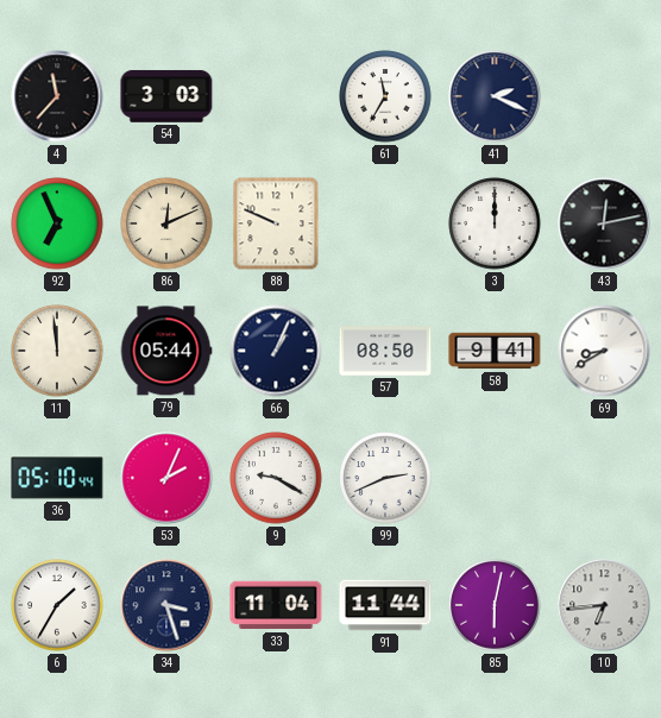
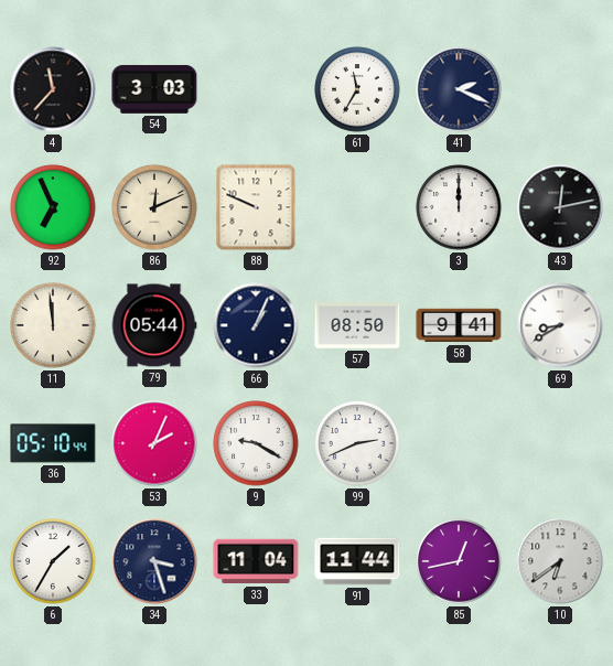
85: 6:02 -> 12:43
10: 6:44 -> 6:39
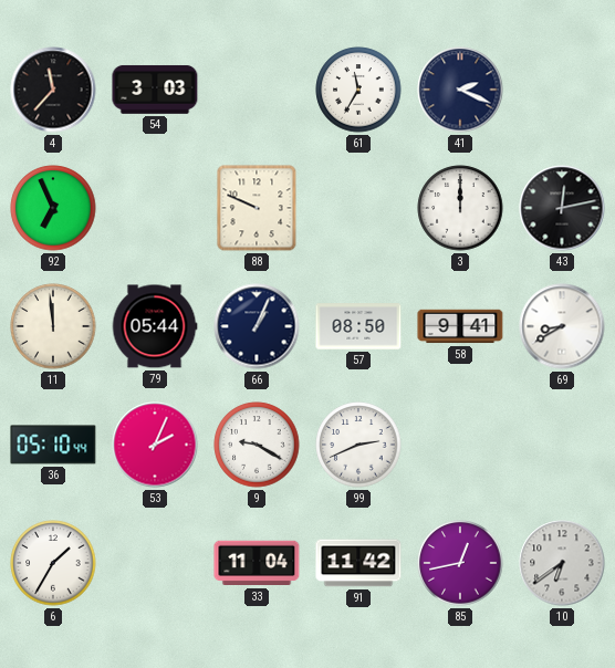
86: 12:11 -> none
34: 3:27 -> none
91: 11:44 -> 11:42
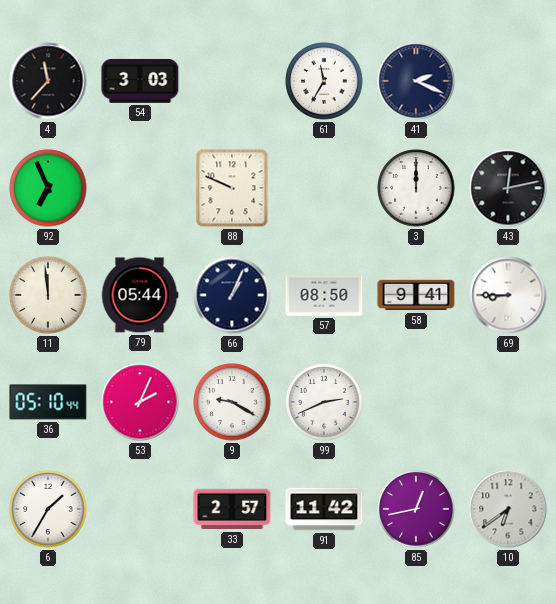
69: 8:40 -> 8:45
33: 11:04 -> 2:57
